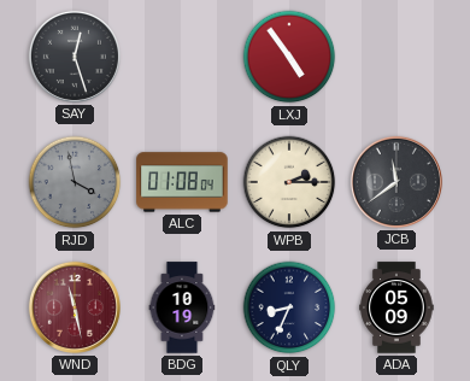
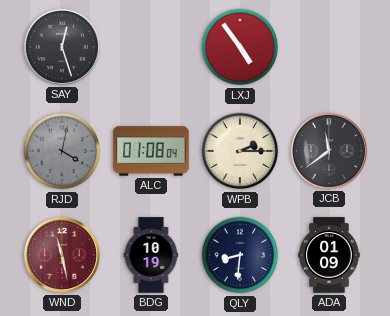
RJD: 3:58 -> 4:02
QLY: 8:34 -> 8:31
ADA: 05:09 -> 01:09
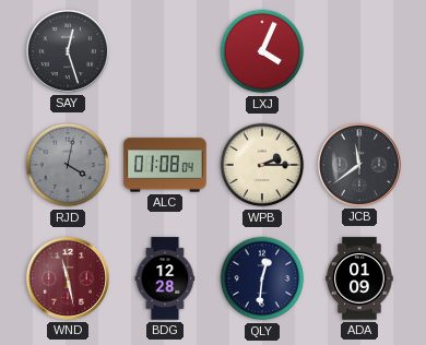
LXJ: 4:54 -> 4:04
BDG: 10:19 -> 12:28
QLY: 8:31 -> 12:31
